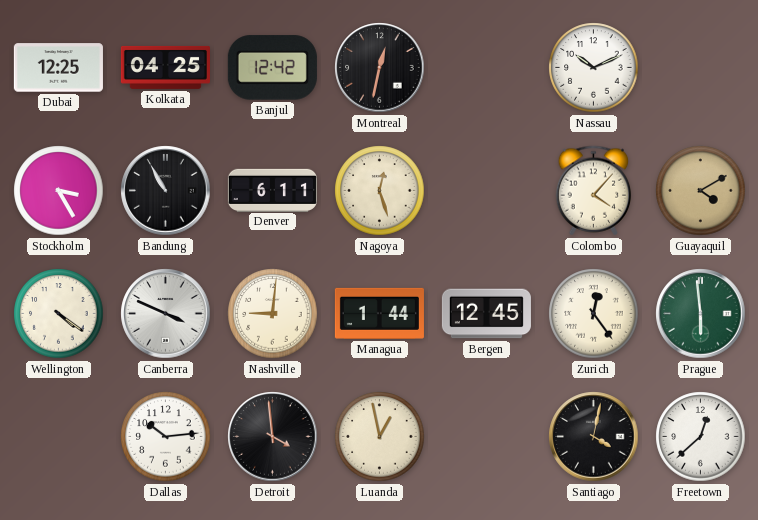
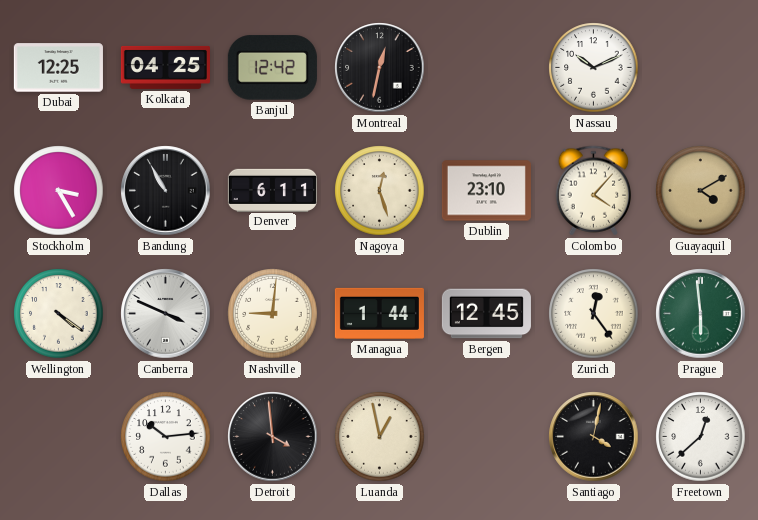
Dublin: none -> 23:10
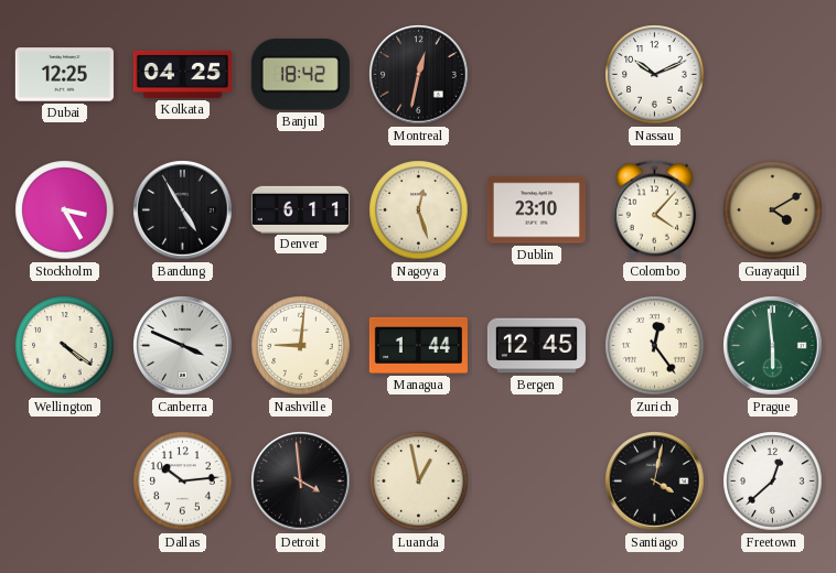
Banjul: 12:42 -> 18:42
Bandung: 10:55 -> 4:55
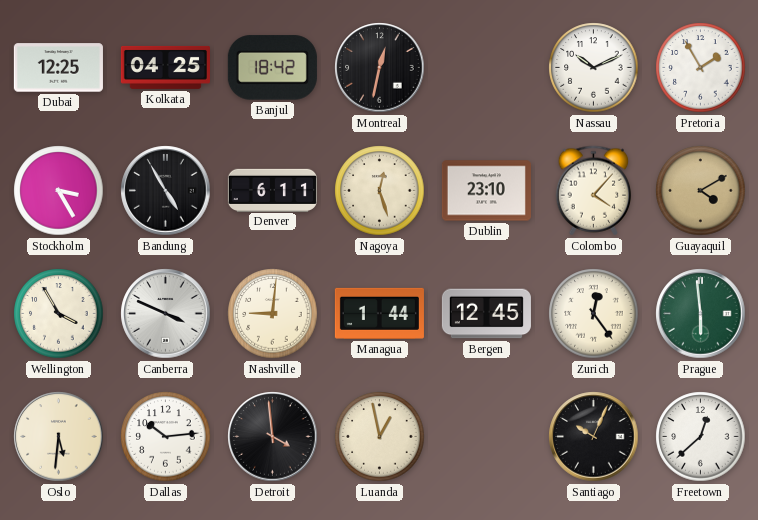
Pretoria: none -> 1:55
Wellington: 4:21 -> 3:55
Oslo: none -> 5:31
Santiago: 4:02 -> 10:04
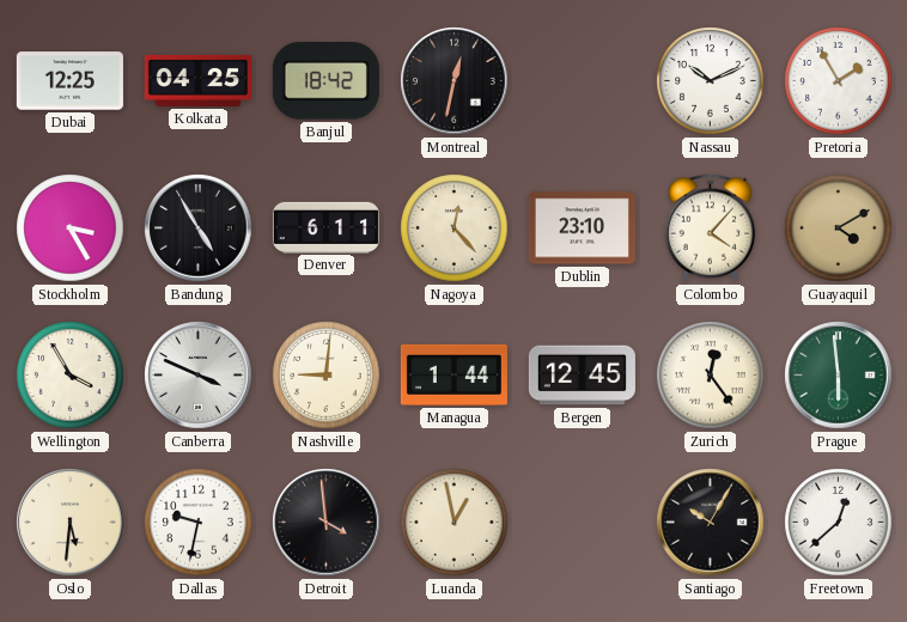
Nagoya: 12:27 -> 12:23
Dallas: 10:14 -> 9:32
Santiago: 10:04 -> 10:05
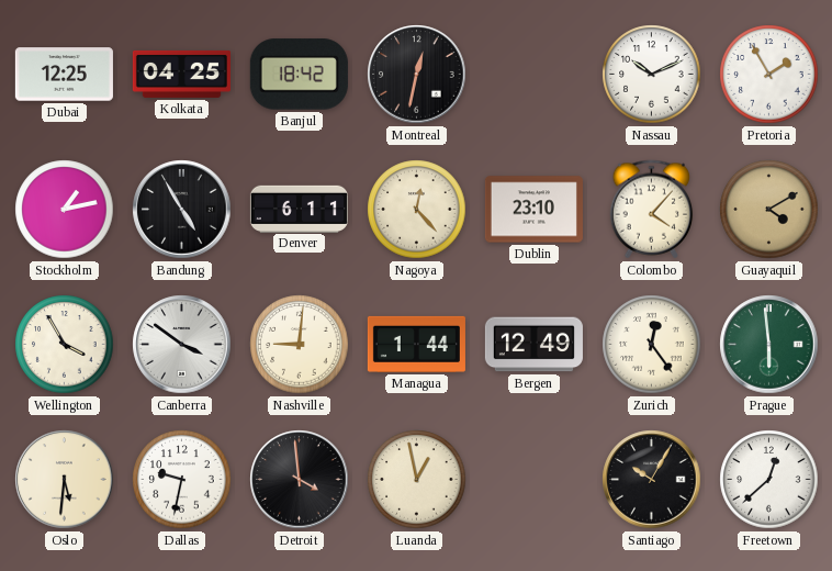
Stockholm: 3:25 -> 1:13
Canberra: 3:49 -> 3:51
Bergen: 12:45 -> 12:49
